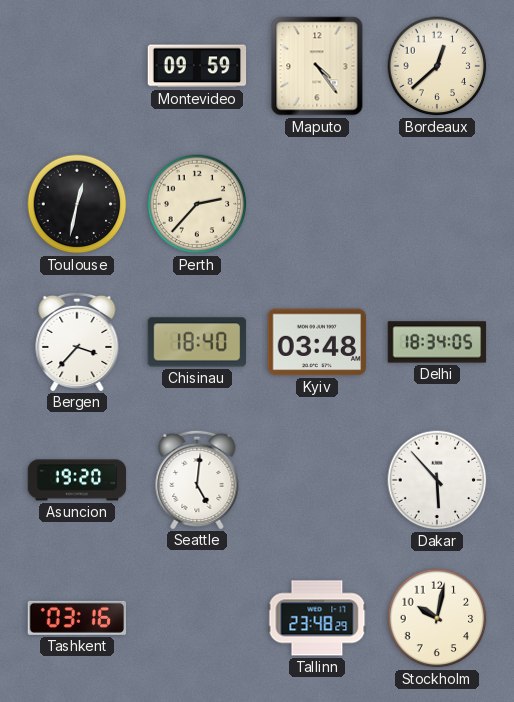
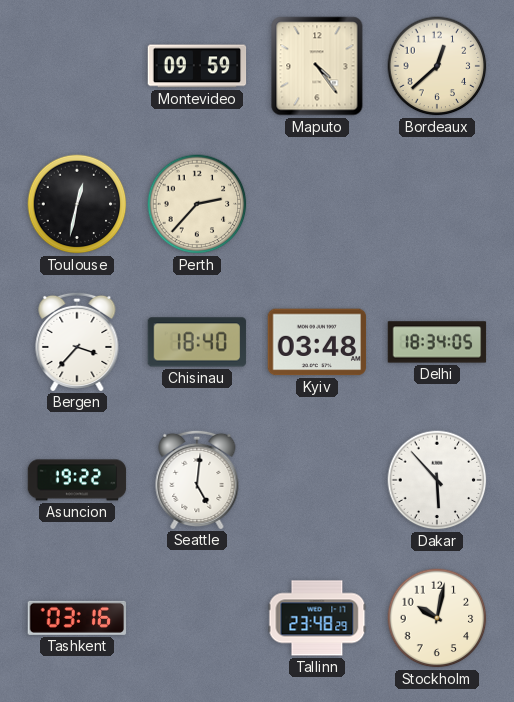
Asuncion: 19:20 -> 19:22
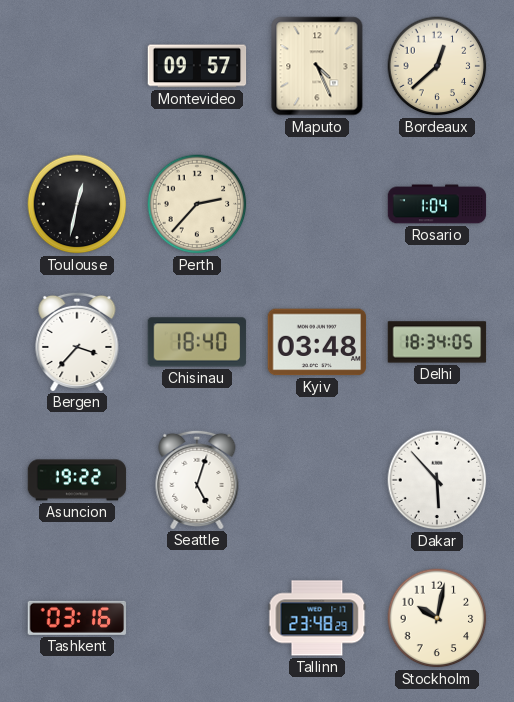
Montevideo: 09:59 -> 09:57
Maputo: 4:24 -> 4:26
Rosario: none -> 1:04
Seattle: 5:01 -> 5:03
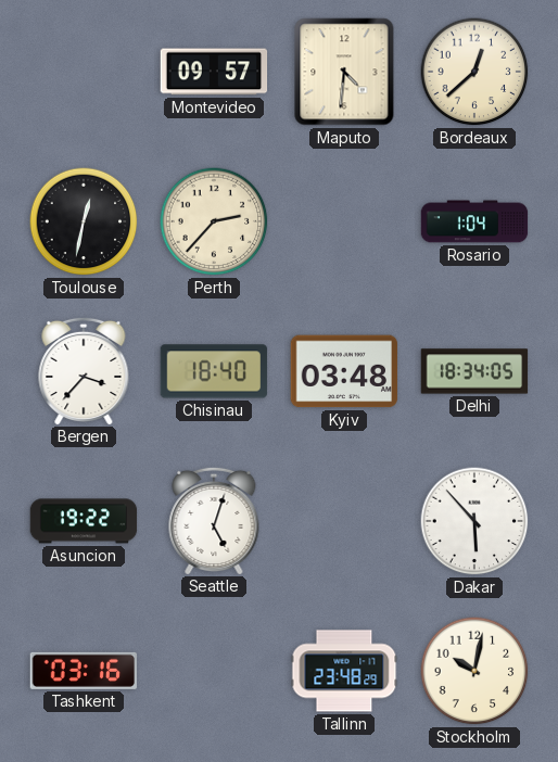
Maputo: 4:26 -> 4:31
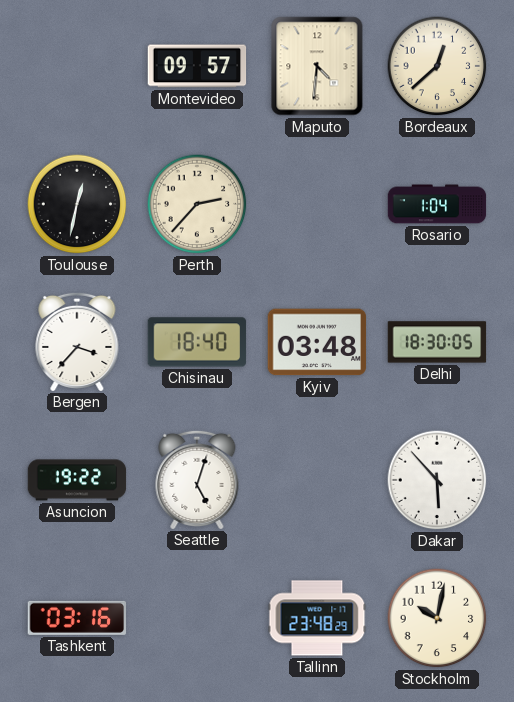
Delhi: 18:34 -> 18:30
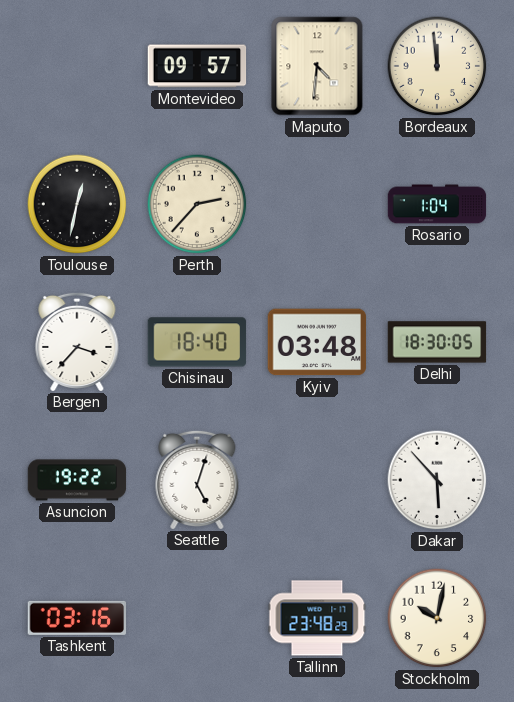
Bordeaux: 12:38 -> 11:59
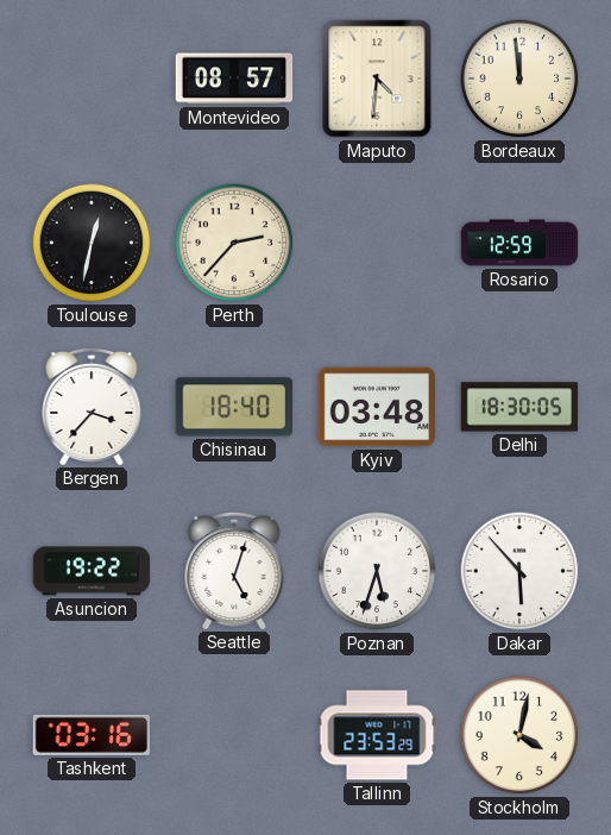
Montevideo: 09:57 -> 08:57
Rosario: 1:04 -> 12:59
Poznan: none -> 5:33
Tallinn: 23:48 -> 23:53
Stockholm: 10:02 -> 4:02
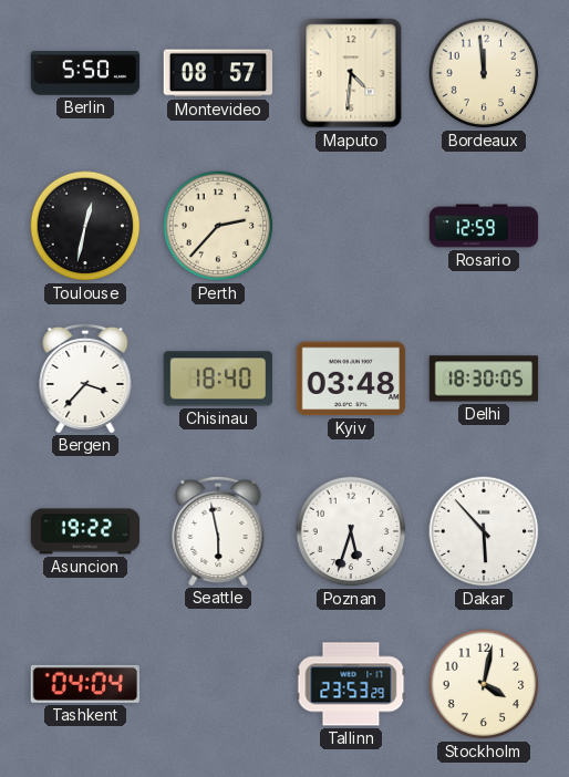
Berlin: none -> 5:50
Seattle: 5:03 -> 5:58
Tashkent: 03:16 -> 04:04
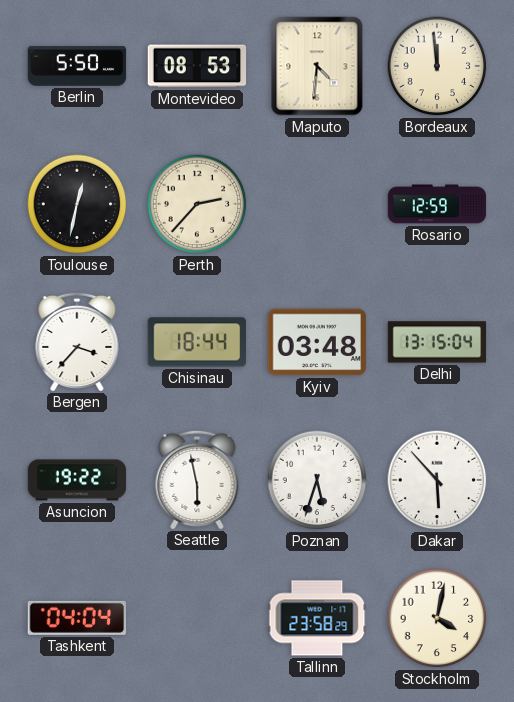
Montevideo: 08:57 -> 08:53
Chisinau: 18:40 -> 18:44
Delhi: 18:30 -> 13:15
Tallinn: 23:53 -> 23:58
